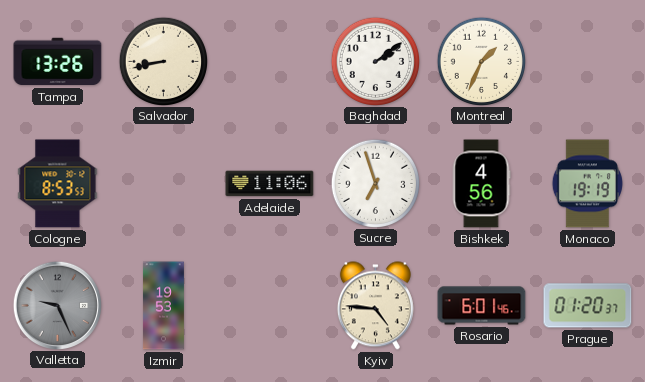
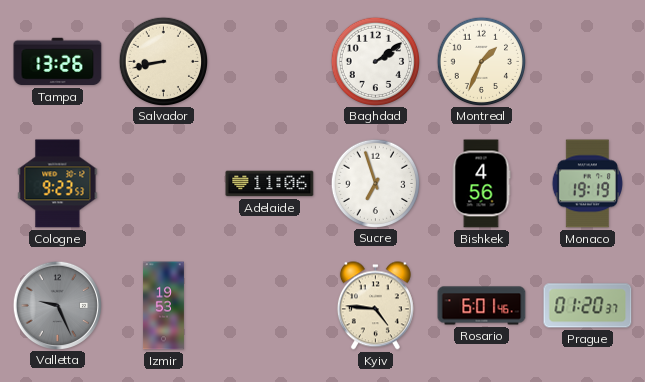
Cologne: 8:53 -> 9:23
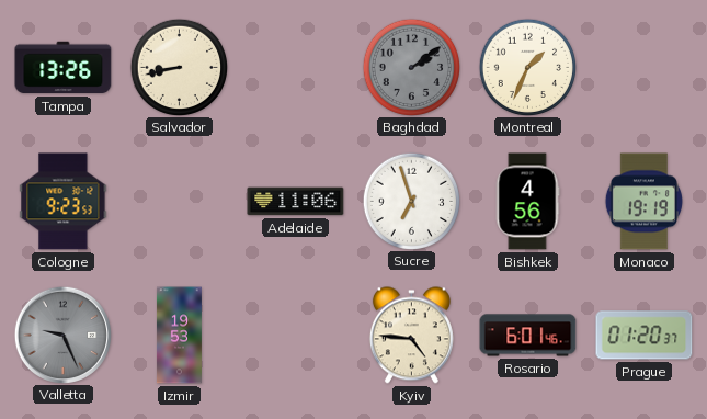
Baghdad dial: white -> grey
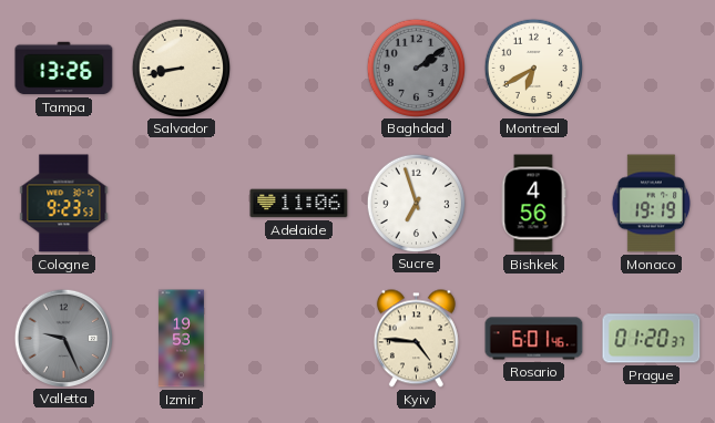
Montreal: 1:34 -> 6:40
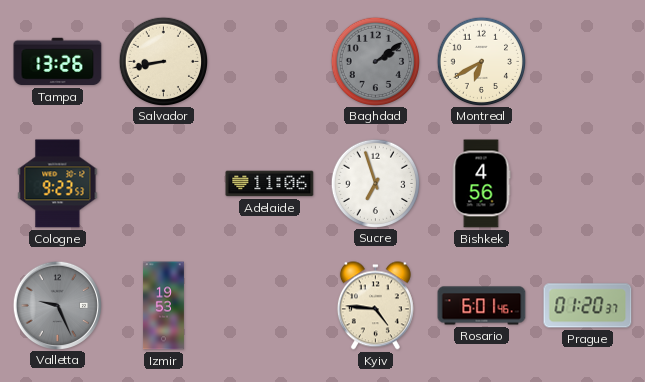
Monaco: 19:19 -> none
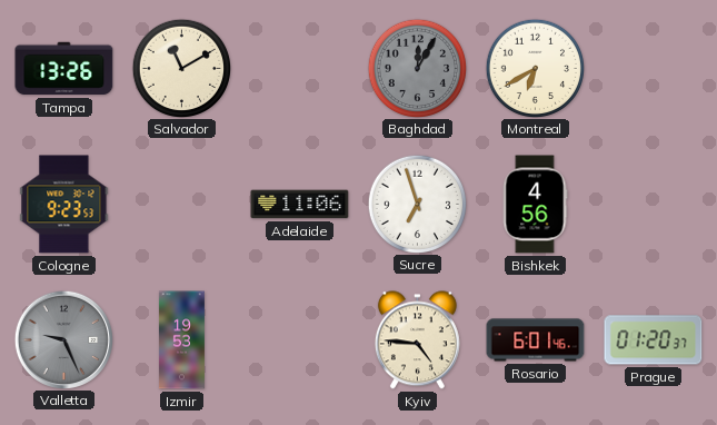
Salvador: 8:43 -> 11:10
Baghdad: 2:09 -> 12:05
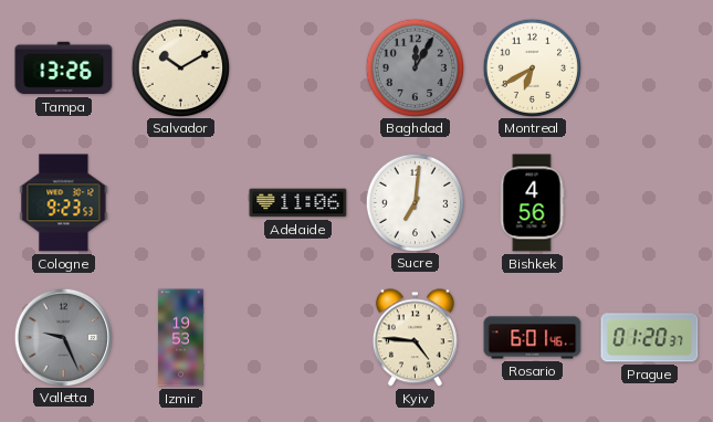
Salvador: 11:10 -> 10:10
Sucre: 6:57 -> 7:01
